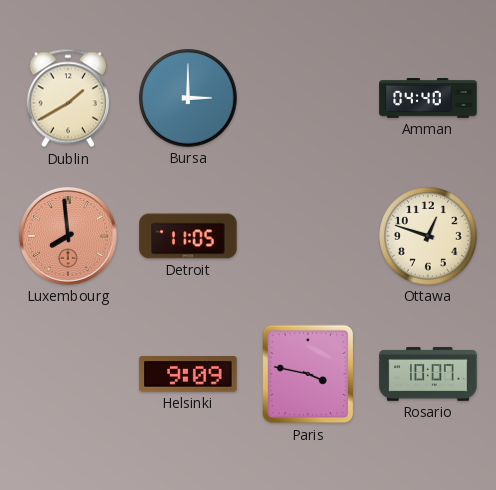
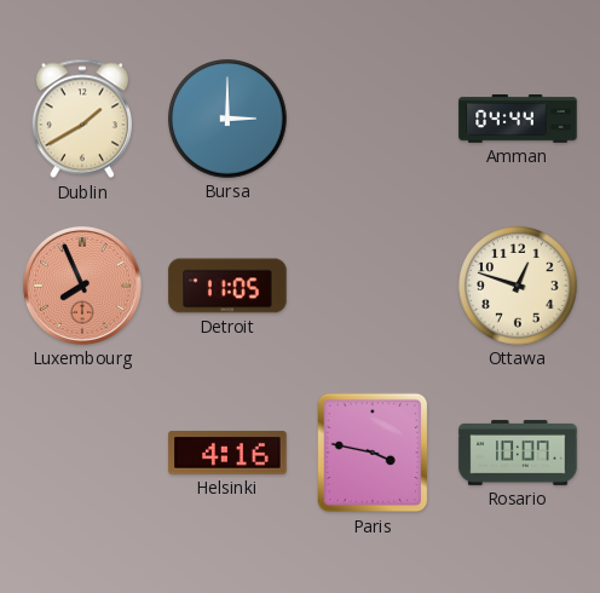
Amman: 04:40 -> 04:44
Luxembourg: 7:59 -> 7:56
Helsinki: 9:09 -> 4:16
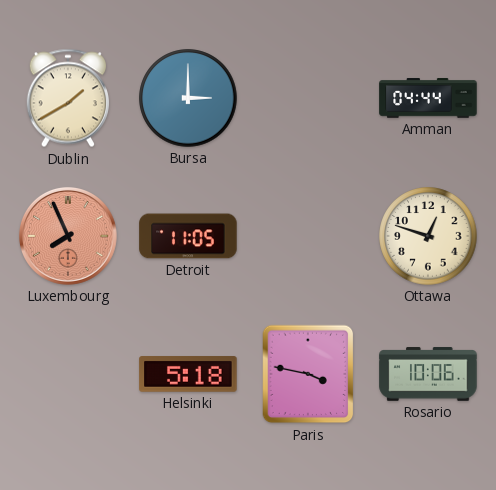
Helsinki: 4:16 -> 5:18
Rosario: 10:07 -> 10:06
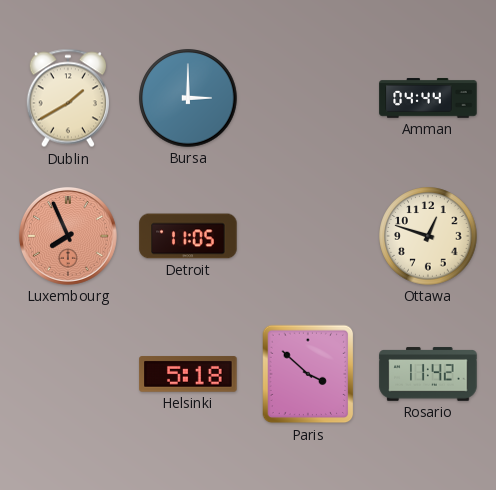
Paris: 3:47 -> 3:52
Rosario: 10:06 -> 11:42
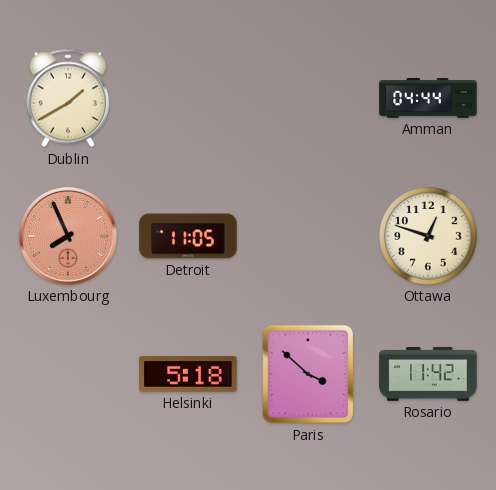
Bursa: 3:00 -> none
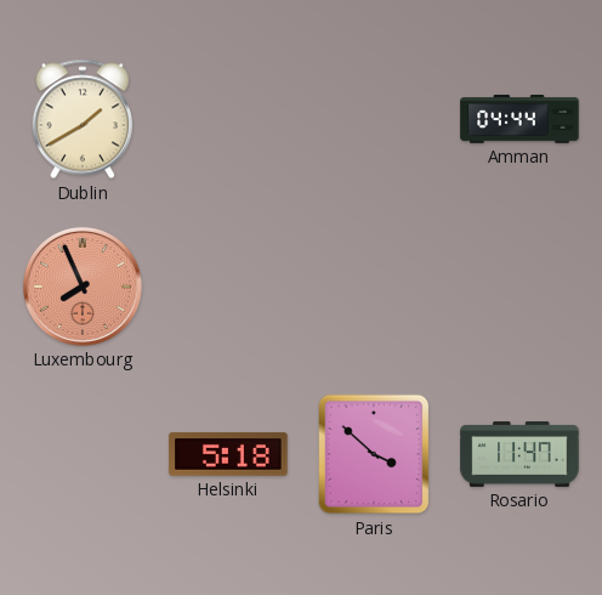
Detroit: 11:05 -> none
Ottawa: 12:48 -> none
Rosario: 11:42 -> 11:47
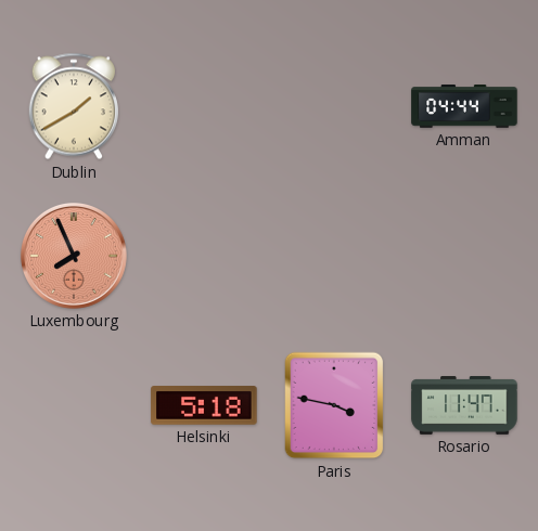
Paris: 3:52 -> 3:47
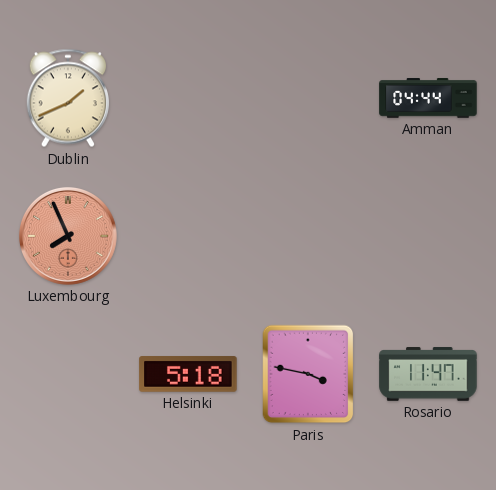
Dublin: 1:40 -> 1:41
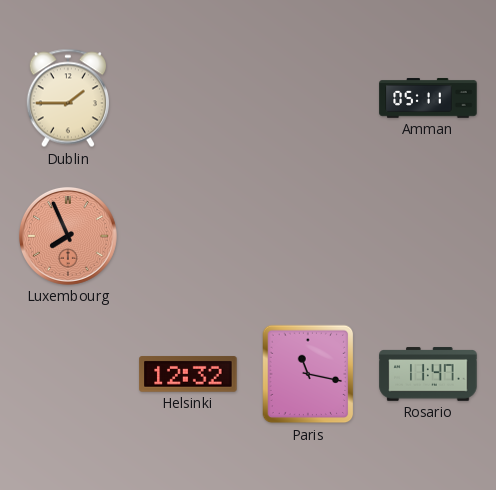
Dublin: 1:41 -> 1:45
Amman: 04:44 -> 05:11
Helsinki: 5:18 -> 12:32
Paris: 3:47 -> 11:17
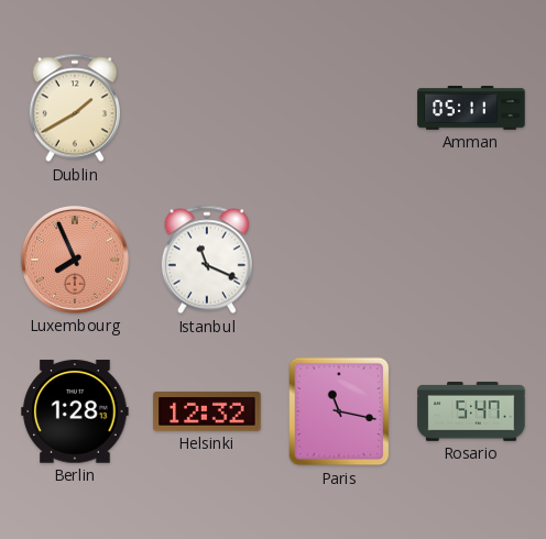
Dublin: 1:45 -> 1:40
Istanbul: none -> 11:19
Berlin: none -> 1:28
Rosario: 11:47 -> 5:47
